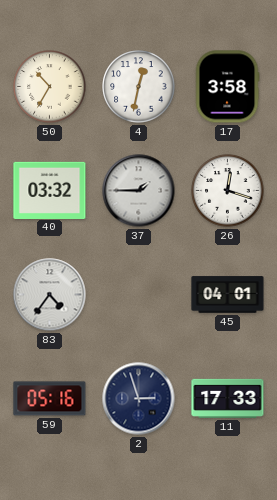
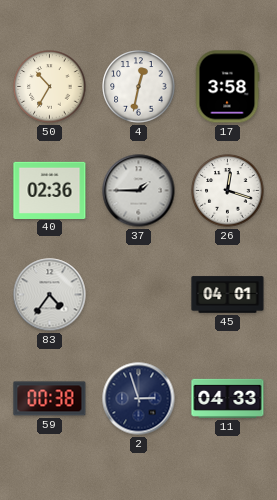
40: 03:32 -> 02:36
59: 05:16 -> 00:38
11: 17:33 -> 04:33
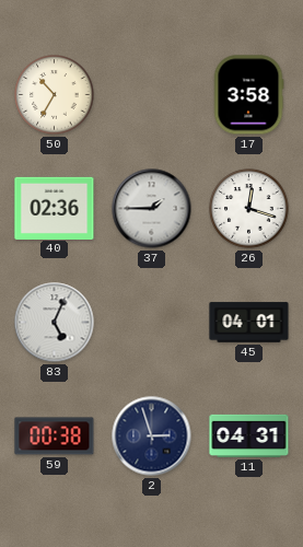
4: 12:32 -> none
83: 4:36 -> 5:04
11: 04:33 -> 04:31
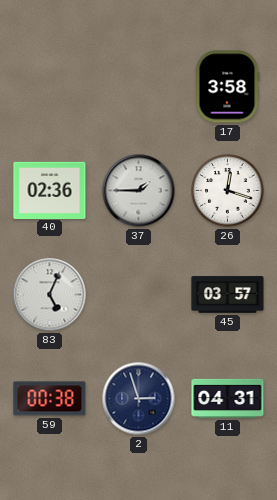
50: 10:35 -> none
45: 04:01 -> 03:57
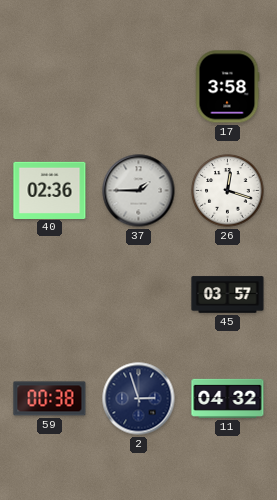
83: 5:04 -> none
11: 04:31 -> 04:32
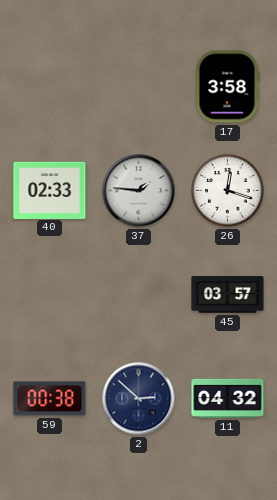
40: 02:36 -> 02:33
37: 1:45 -> 1:46
2: 2:57 -> 2:52
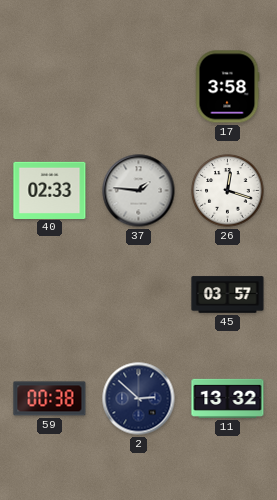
11: 04:32 -> 13:32
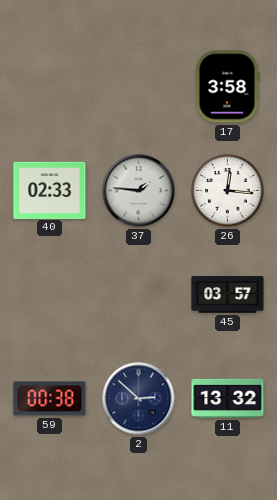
26: 12:18 -> 12:16
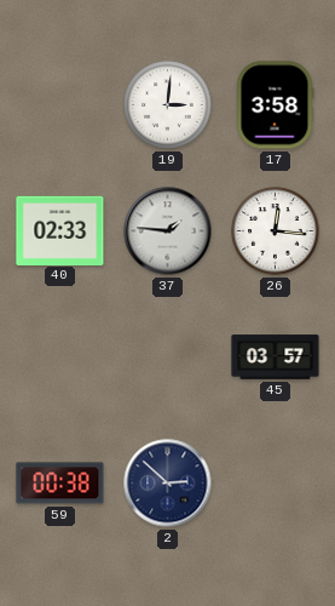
19: none -> 3:01
11: 13:32 -> none
